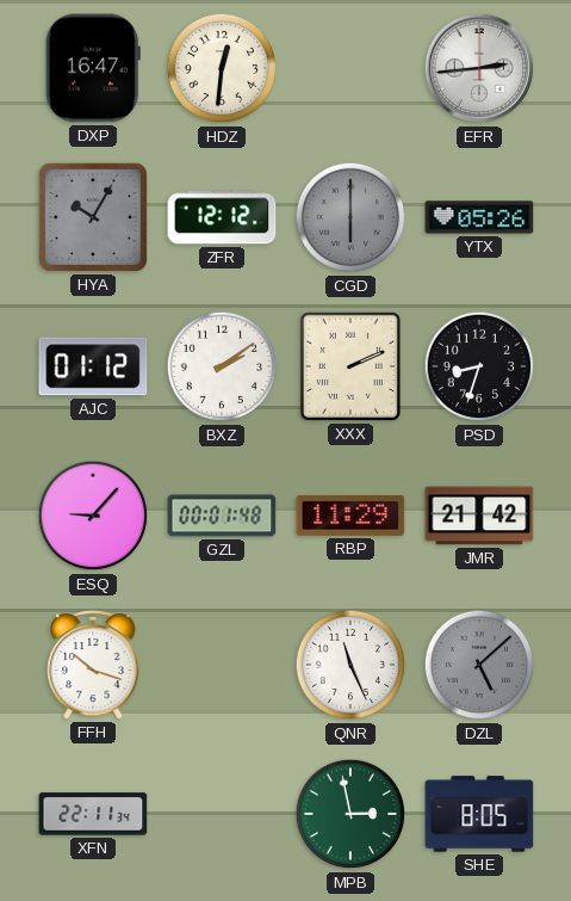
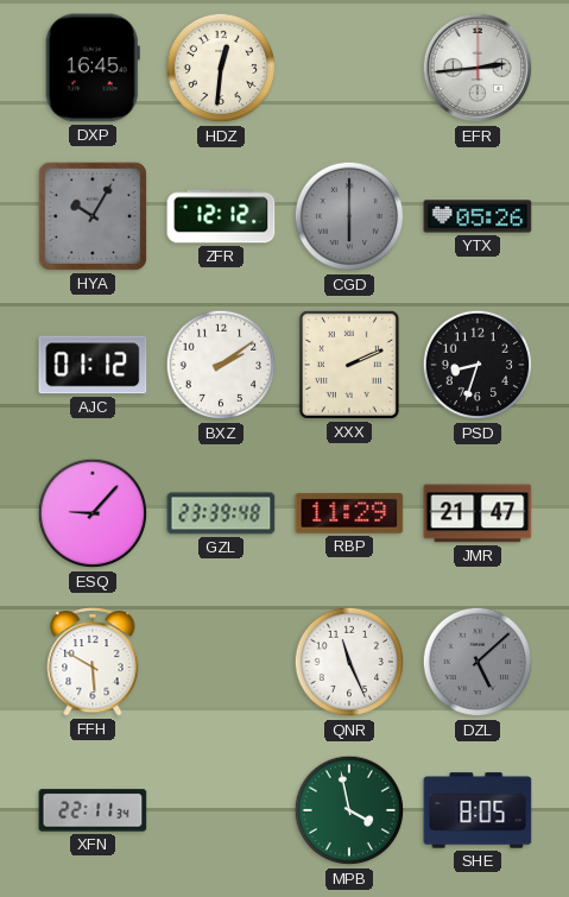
DXP: 16:47 -> 16:45
GZL: 00:01 -> 23:39
JMR: 21:42 -> 21:47
FFH: 10:18 -> 5:50
MPB: 2:58 -> 3:58
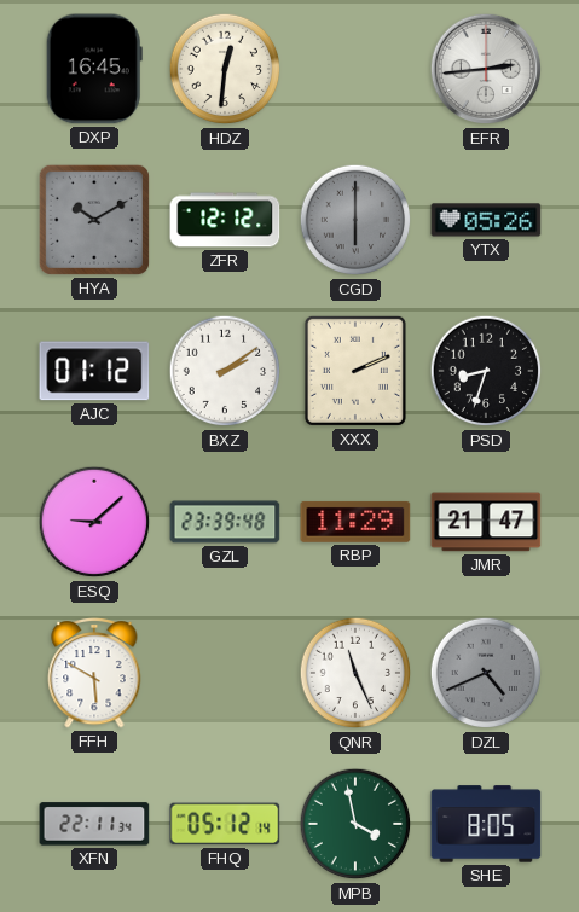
HYA: 10:05 -> 10:10
ESQ: 9:07 -> 9:08
DZL: 5:08 -> 4:41
FHQ: none -> 05:12
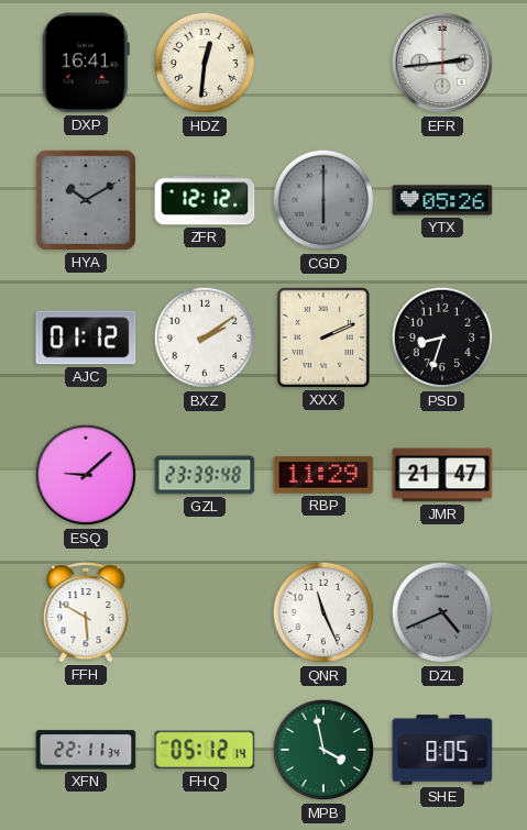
DXP: 16:45 -> 16:41
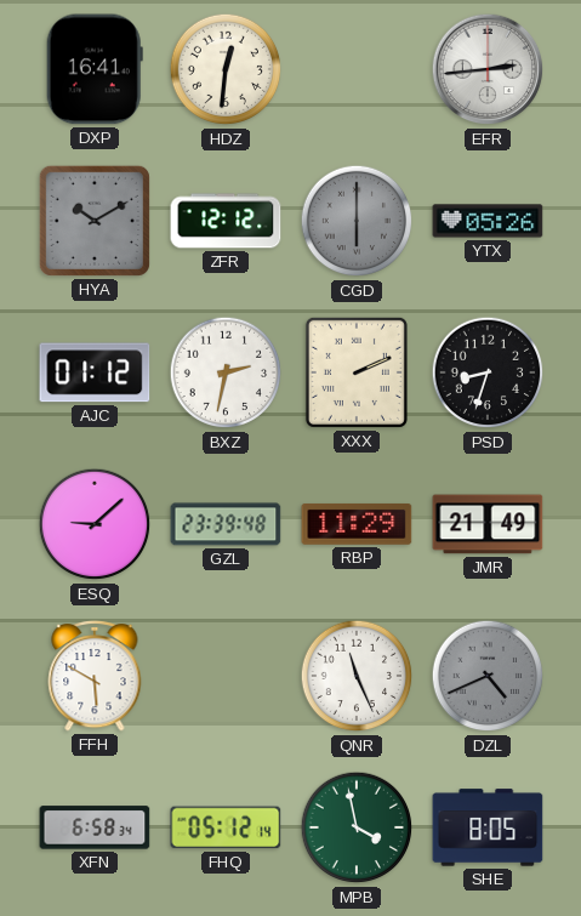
BXZ: 2:09 -> 2:32
JMR: 21:47 -> 21:49
XFN: 22:11 -> 6:58
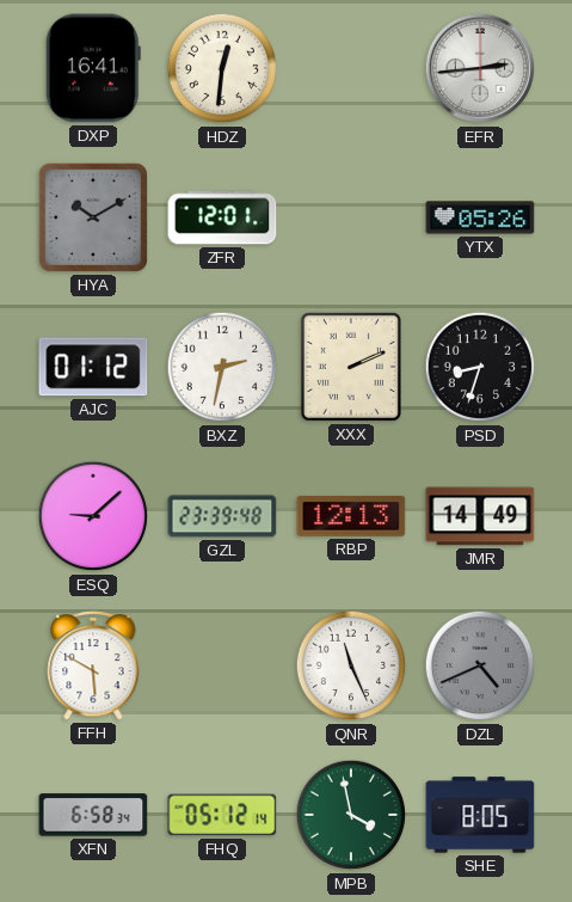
ZFR: 12:12 -> 12:01
CGD: 6:00 -> none
RBP: 11:29 -> 12:13
JMR: 21:49 -> 14:49
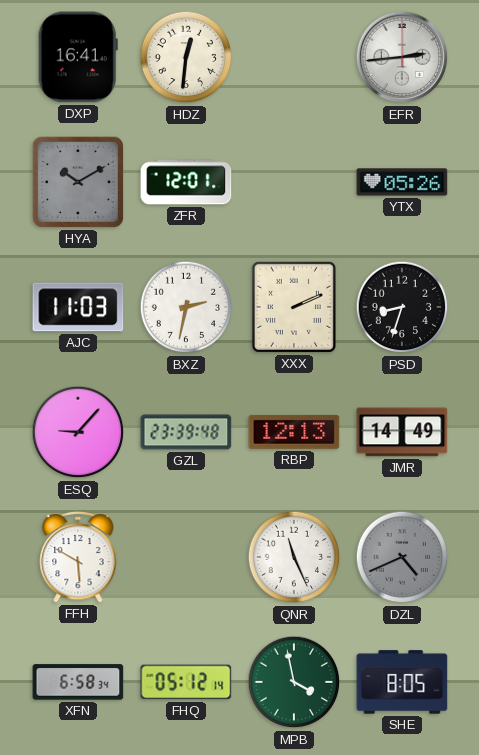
AJC: 01:12 -> 11:03
ESQ: 9:08 -> 9:07
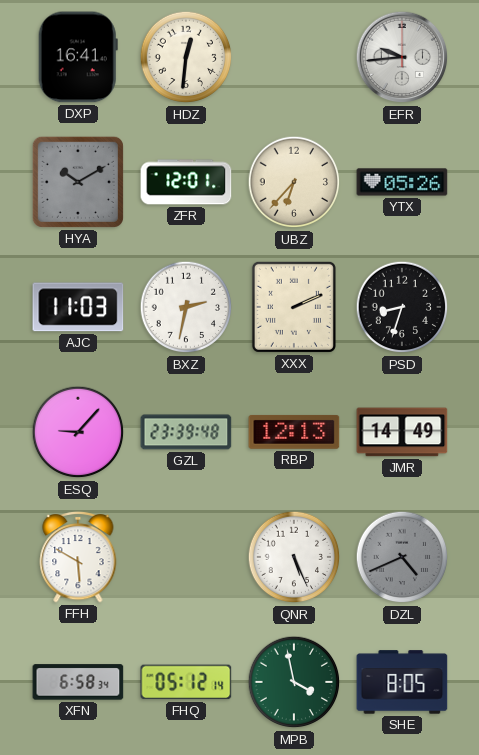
EFR: 2:44 -> 9:44
UBZ: none -> 6:37
QNR: 11:26 -> 5:26
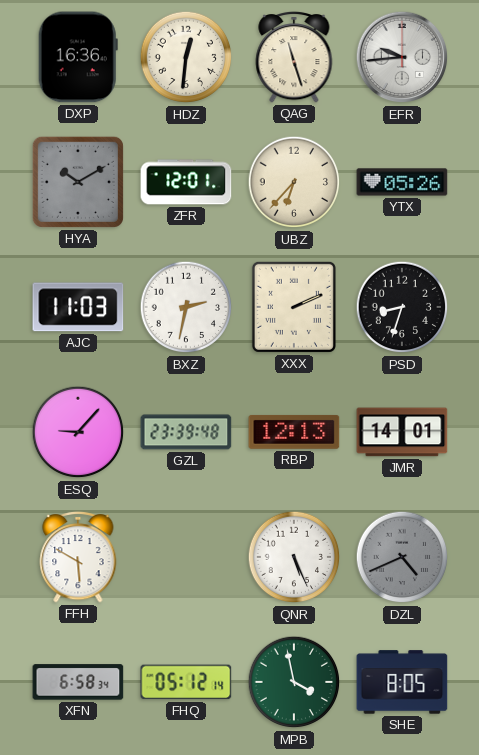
DXP: 16:41 -> 16:36
QAG: none -> 11:27
JMR: 14:49 -> 14:01
